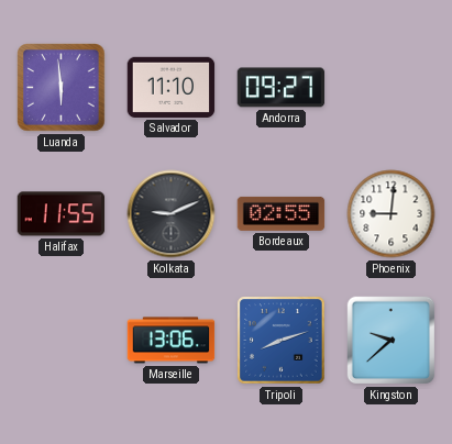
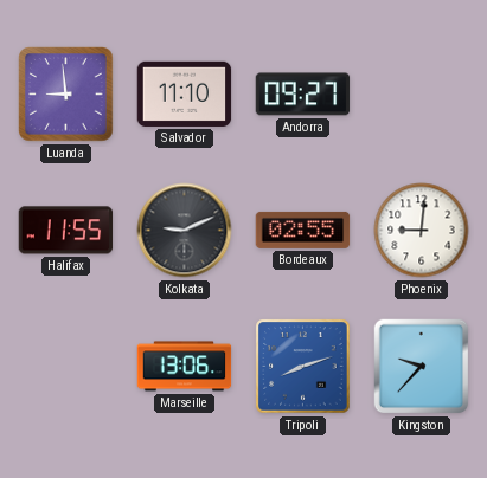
Luanda: 5:59 -> 8:59
Kingston: 9:38 -> 9:37
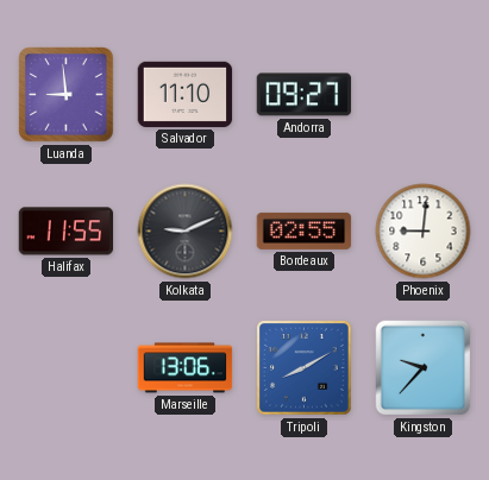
Tripoli: 8:12 -> 8:10
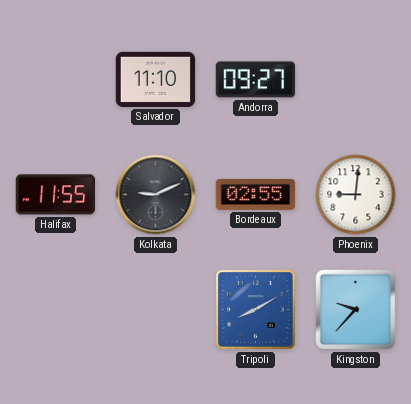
Luanda: 8:59 -> none
Marseille: 13:06 -> none
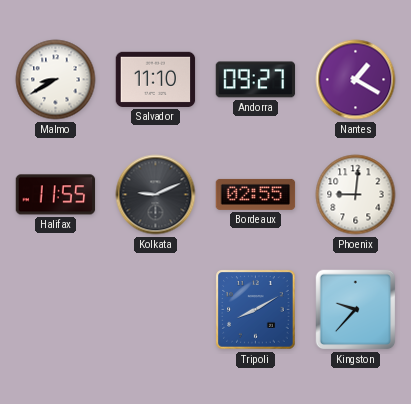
Malmo: none -> 8:40
Nantes: none -> 1:20
